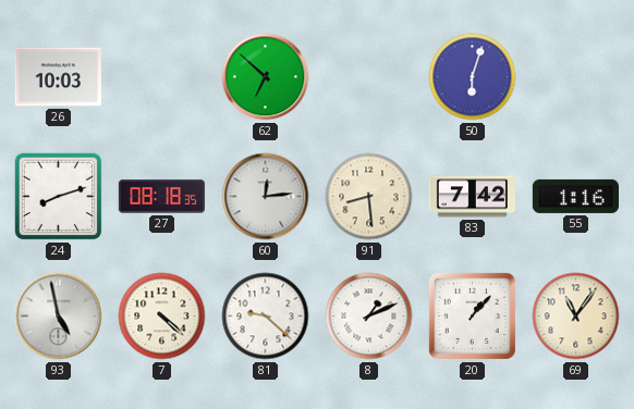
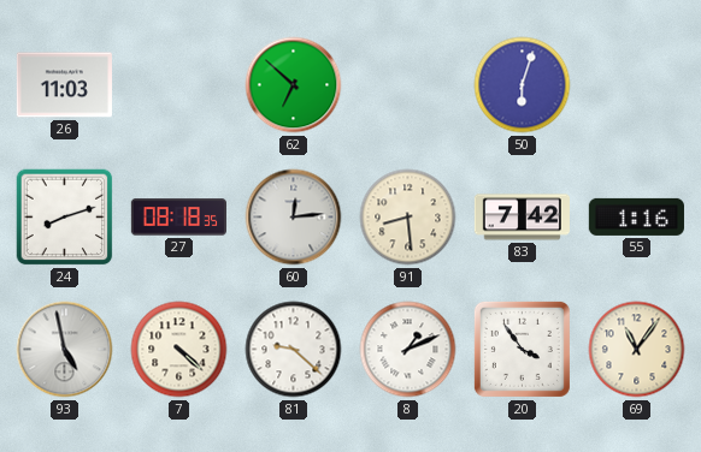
26: 10:03 -> 11:03
20: 1:07 -> 3:54
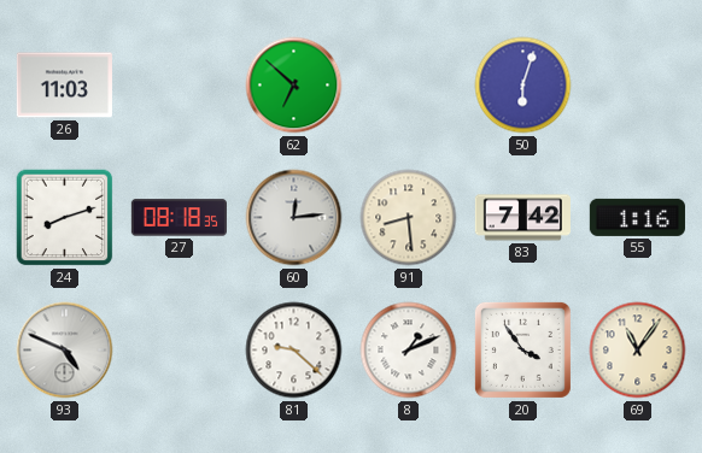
93: 4:58 -> 4:49
7: 4:22 -> none
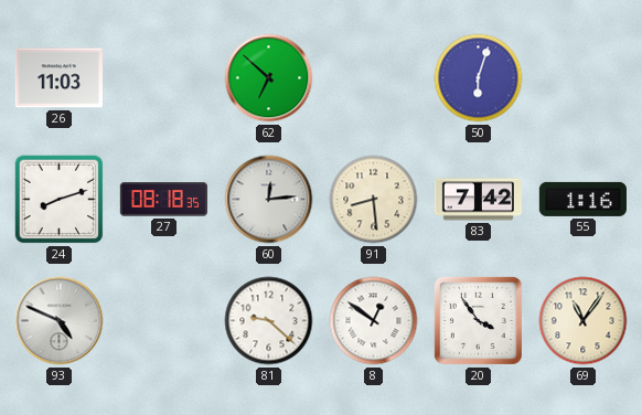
8: 1:11 -> 12:51
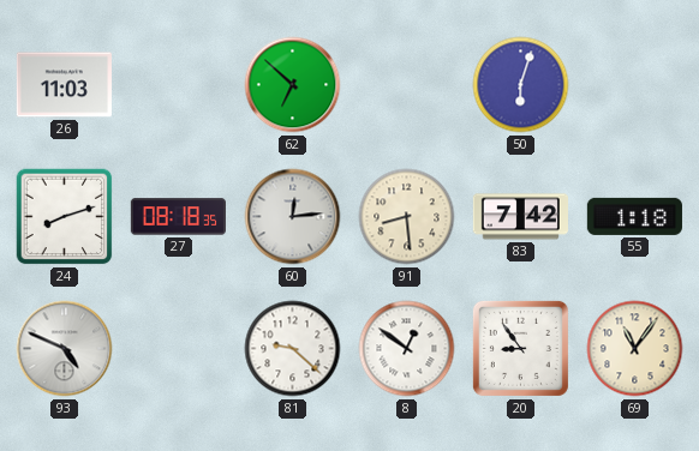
55: 1:16 -> 1:18
20: 3:54 -> 8:54
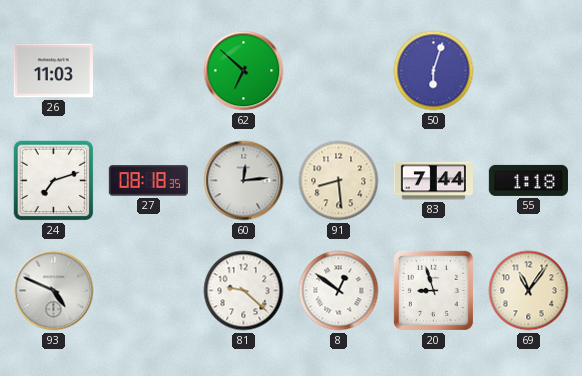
24: 8:12 -> 7:12
83: 7:42 -> 7:44
20: 8:54 -> 8:57
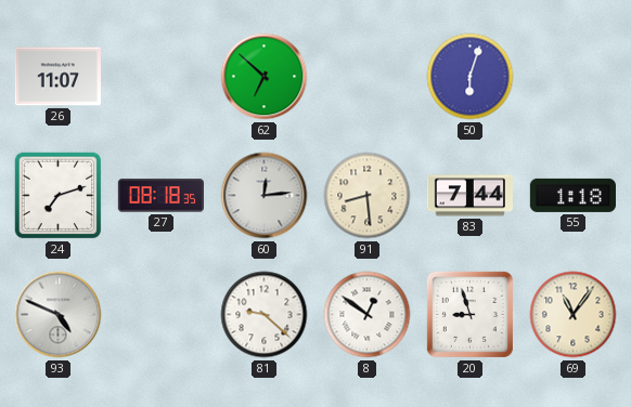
26: 11:03 -> 11:07
